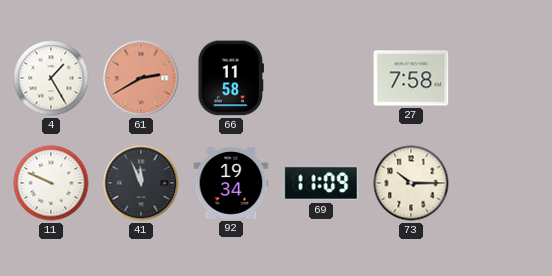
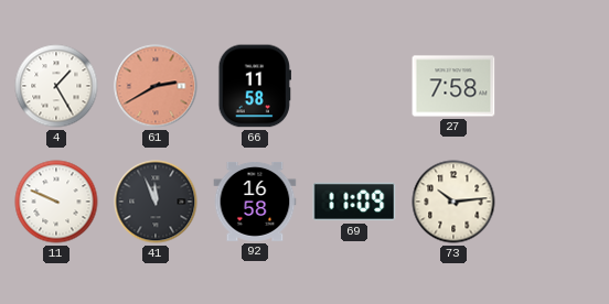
92: 19:34 -> 16:58
73: 10:15 -> 10:14
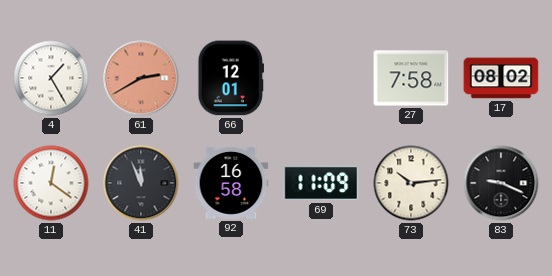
66: 11:58 -> 12:01
17: none -> 08:02
11: 9:49 -> 12:21
83: none -> 9:19
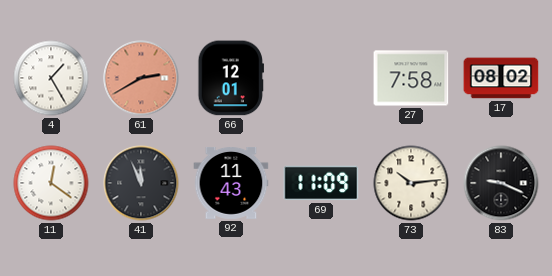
92: 16:58 -> 11:43
